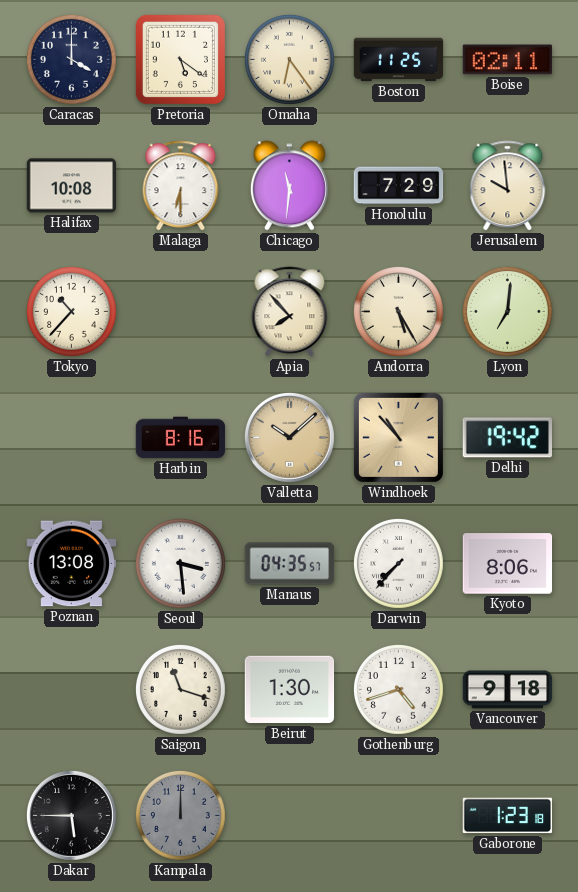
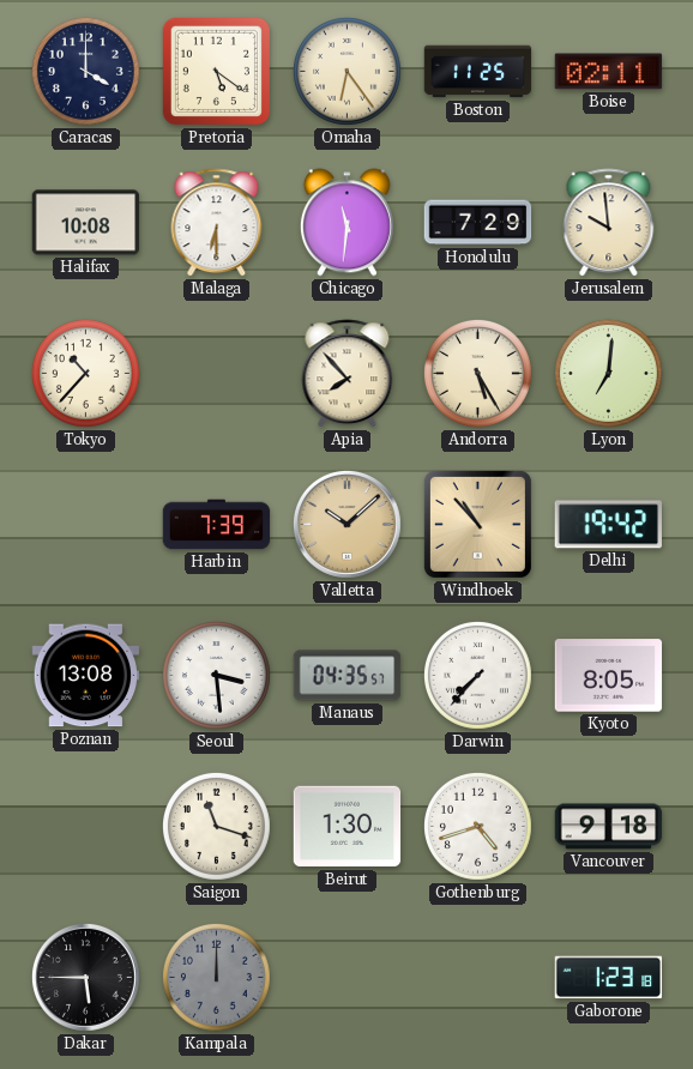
Harbin: 8:16 -> 7:39
Kyoto: 8:06 -> 8:05
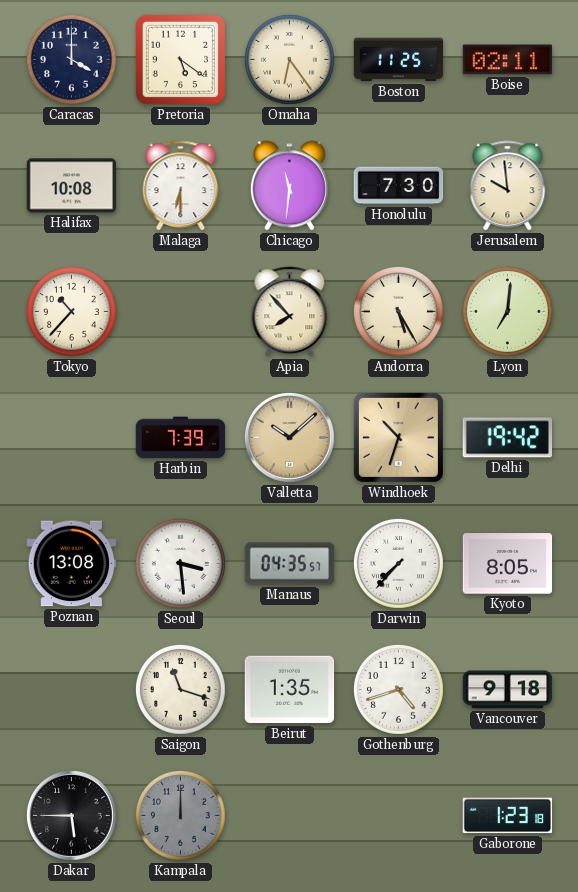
Honolulu: 7:29 -> 7:30
Windhoek: 10:53 -> 10:33
Beirut: 1:30 -> 1:35
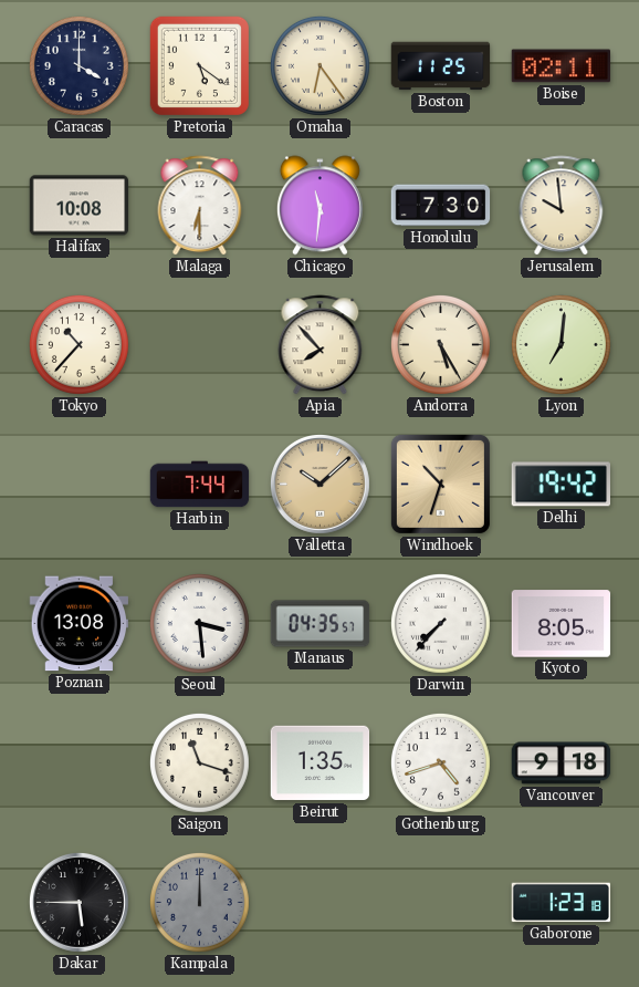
Harbin: 7:39 -> 7:44
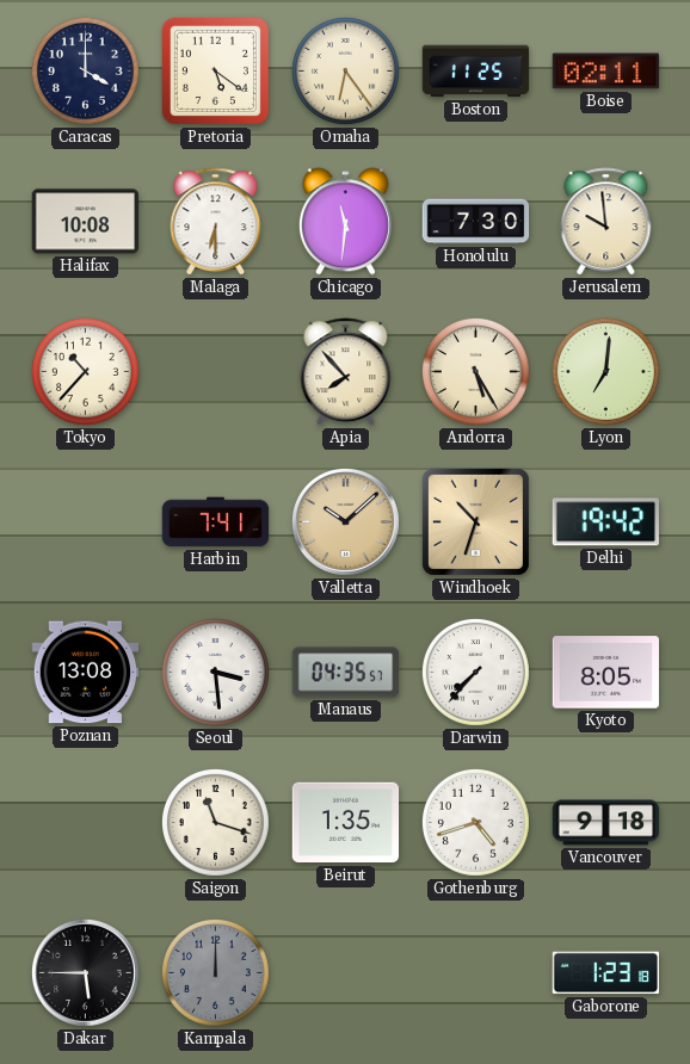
Harbin: 7:44 -> 7:41
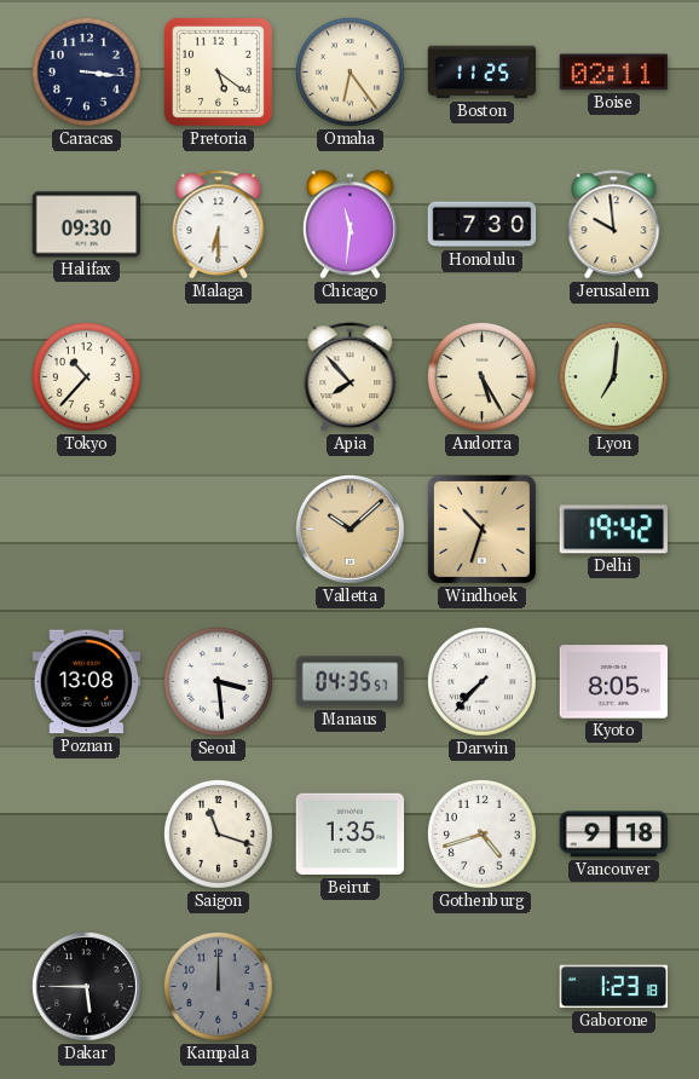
Caracas: 4:00 -> 3:16
Halifax: 10:08 -> 09:30
Harbin: 7:41 -> none
